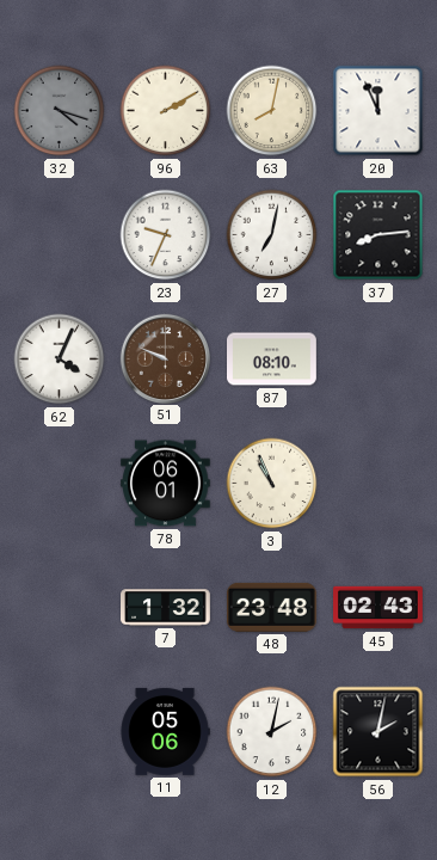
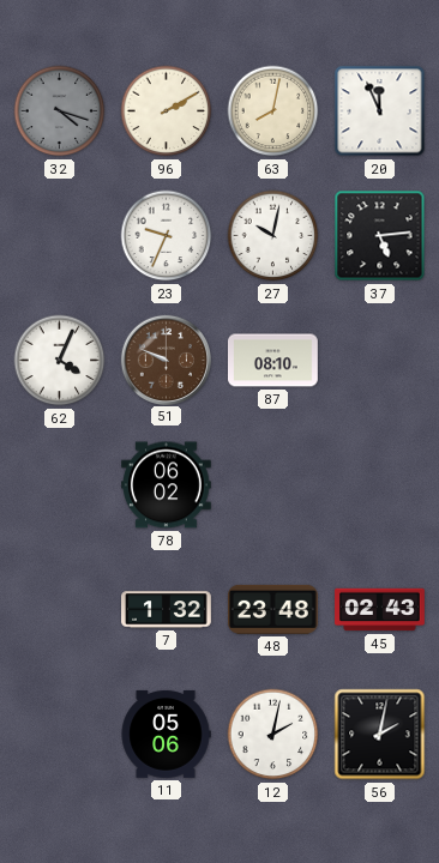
27: 7:02 -> 10:02
37: 8:14 -> 5:14
78: 06:01 -> 06:02
3: 10:56 -> none
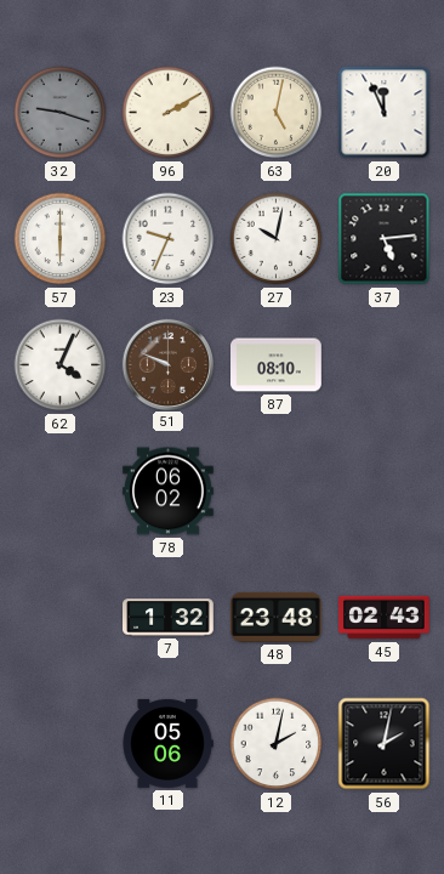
32: 4:18 -> 9:18
63: 8:02 -> 5:02
57: none -> 6:00
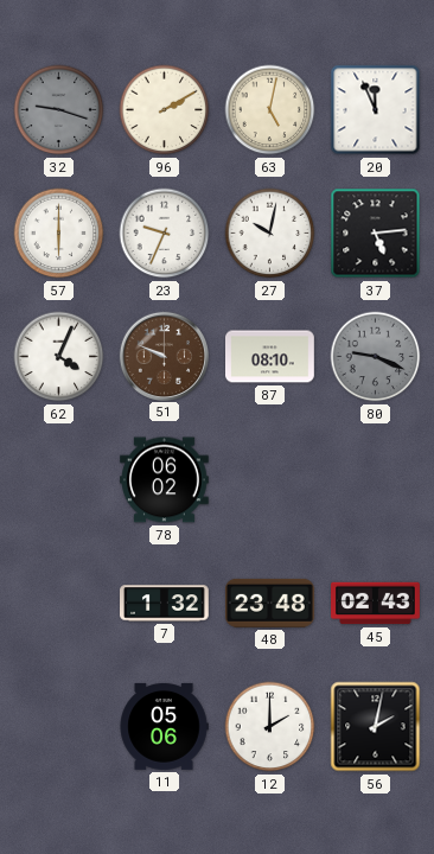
80: none -> 9:19
12: 2:02 -> 2:00
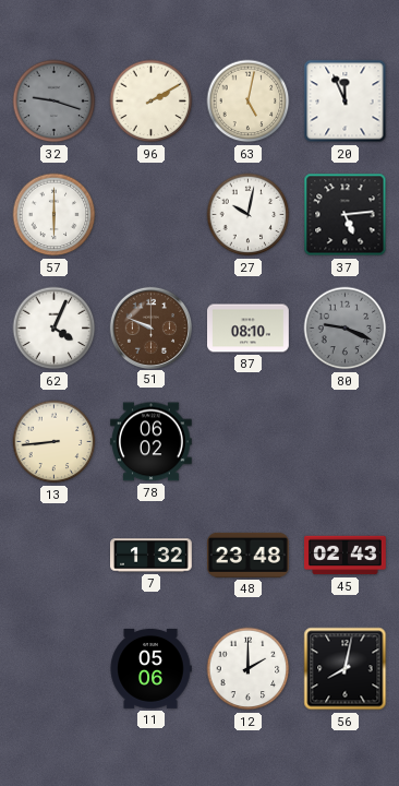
23: 9:34 -> none
13: none -> 8:44
56: 2:02 -> 8:02
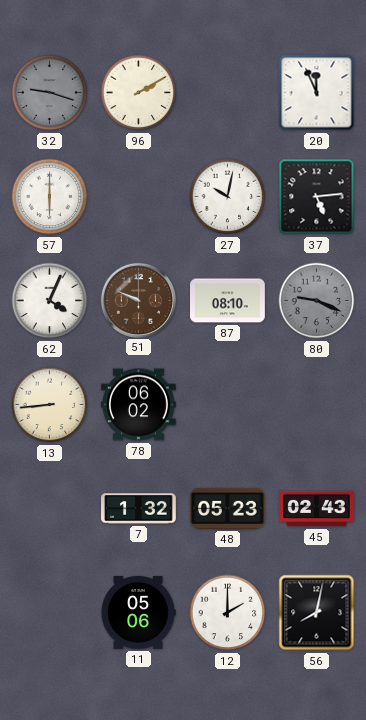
63: 5:02 -> none
48: 23:48 -> 05:23
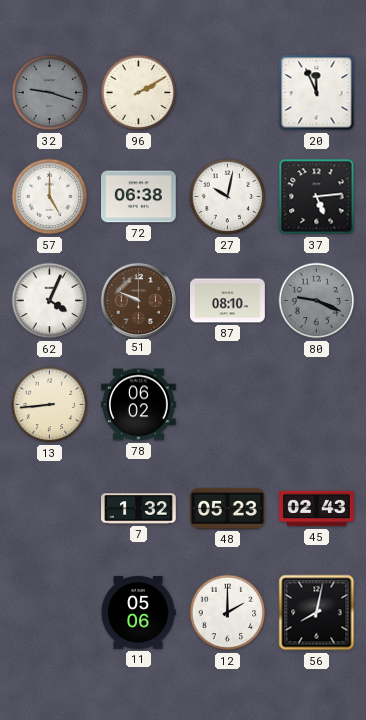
57: 6:00 -> 5:00
72: none -> 06:38
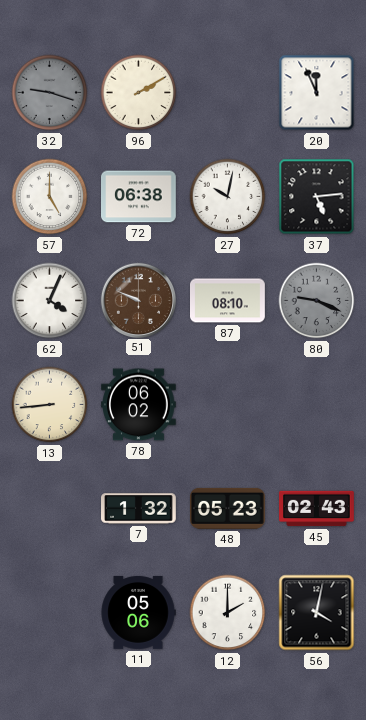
56: 8:02 -> 4:02
